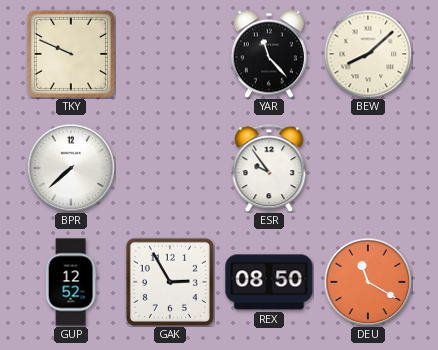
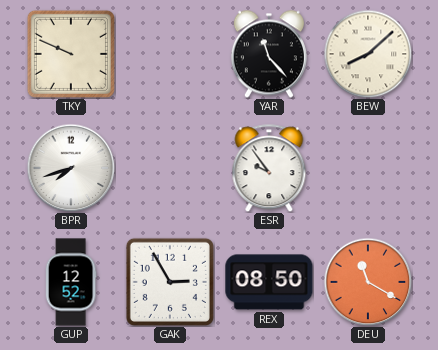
BPR: 7:38 -> 7:42
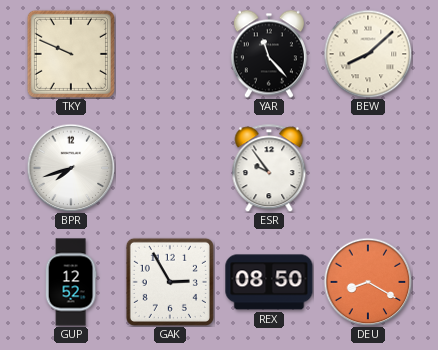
DEU: 11:20 -> 8:20
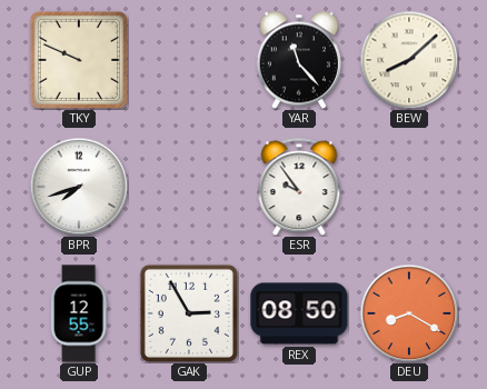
GUP: 12:52 -> 12:55
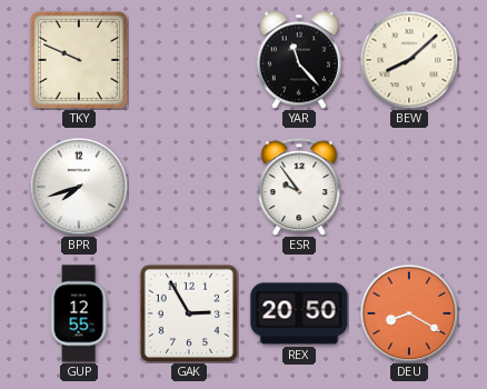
REX: 08:50 -> 20:50
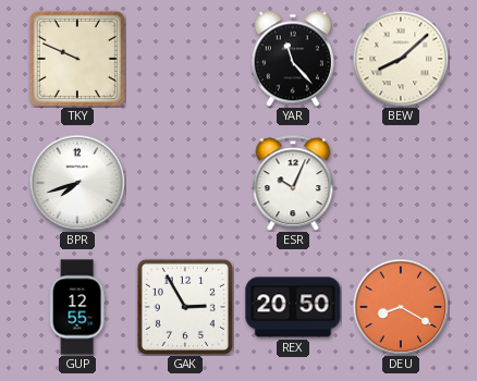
ESR: 9:54 -> 10:04
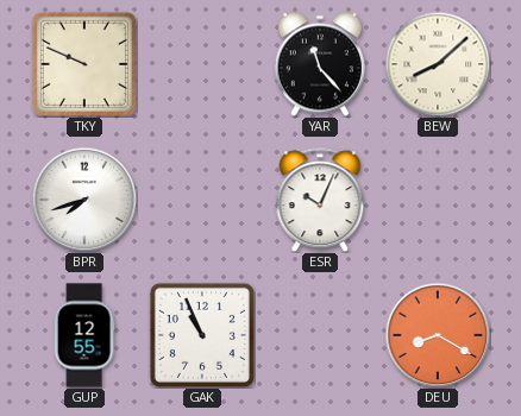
GAK: 2:55 -> 10:56
REX: 20:50 -> none
